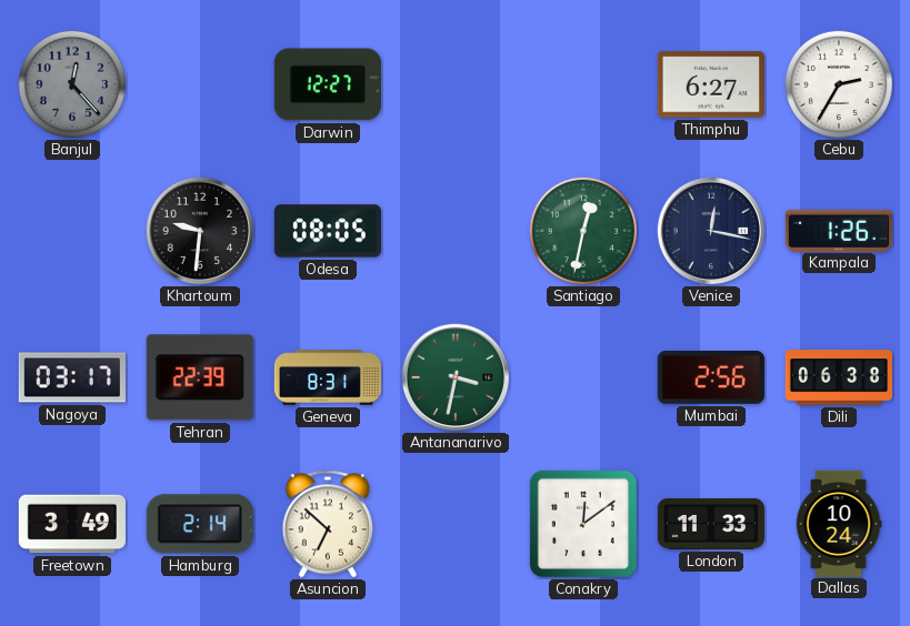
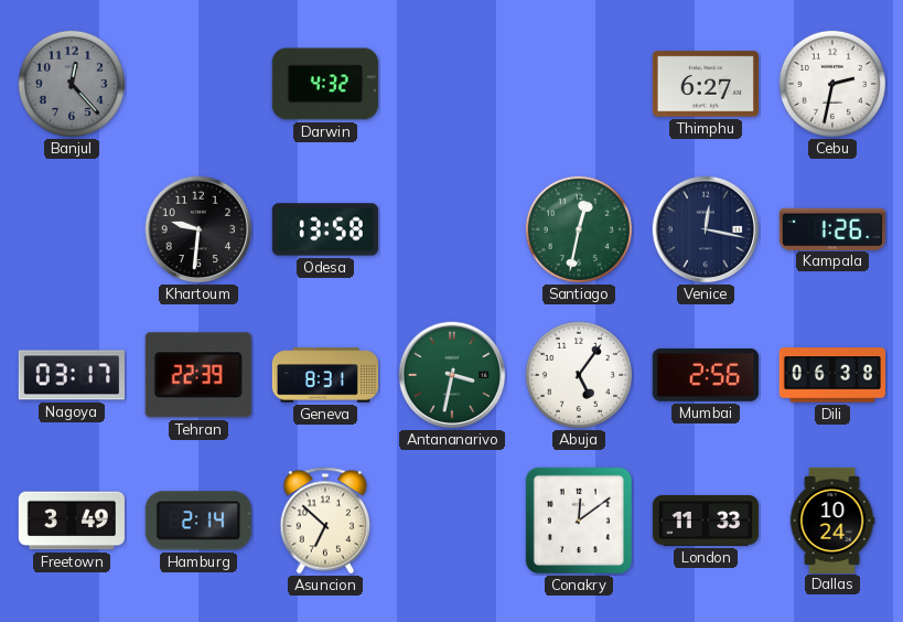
Darwin: 12:27 -> 4:32
Cebu: 2:35 -> 2:32
Odesa: 08:05 -> 13:58
Abuja: none -> 5:06
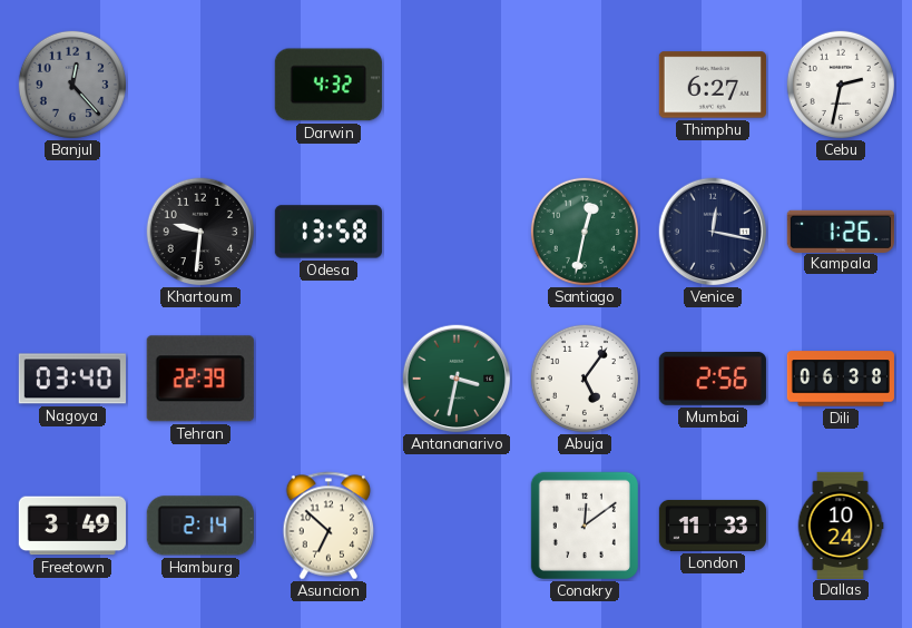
Nagoya: 03:17 -> 03:40
Geneva: 8:31 -> none
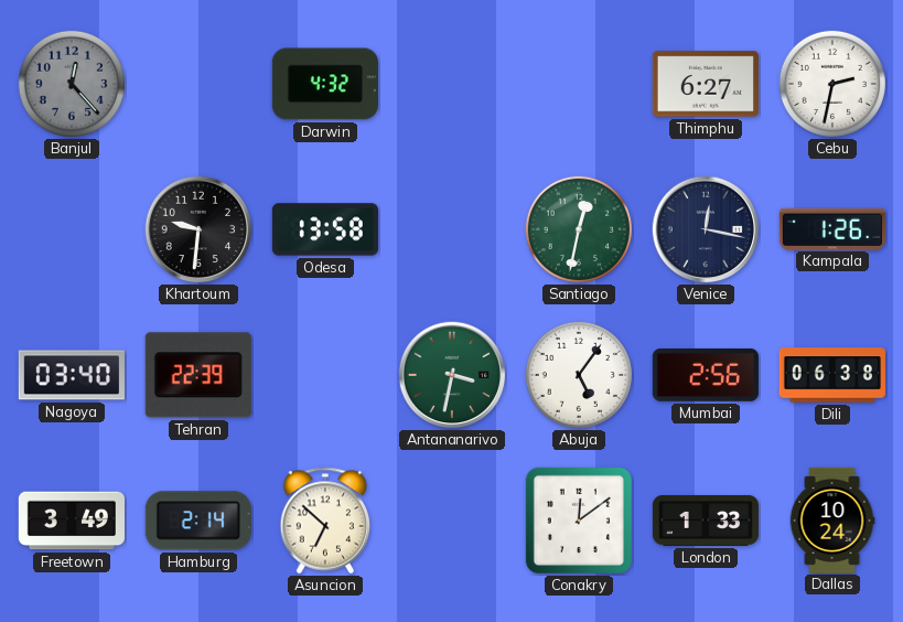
London: 11:33 -> 1:33
